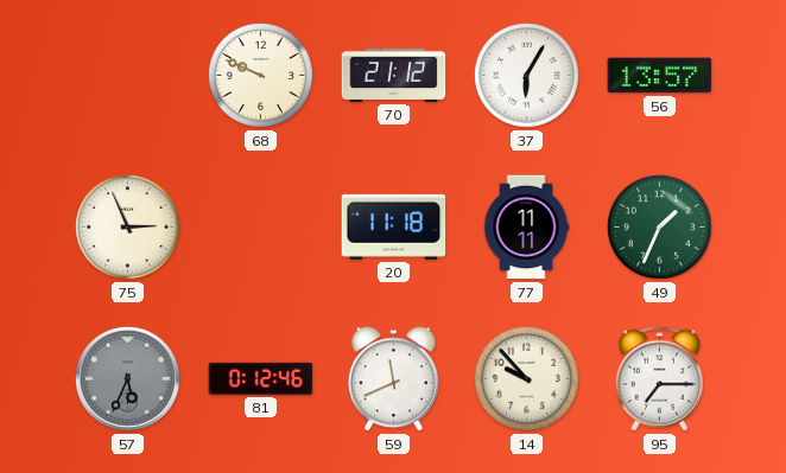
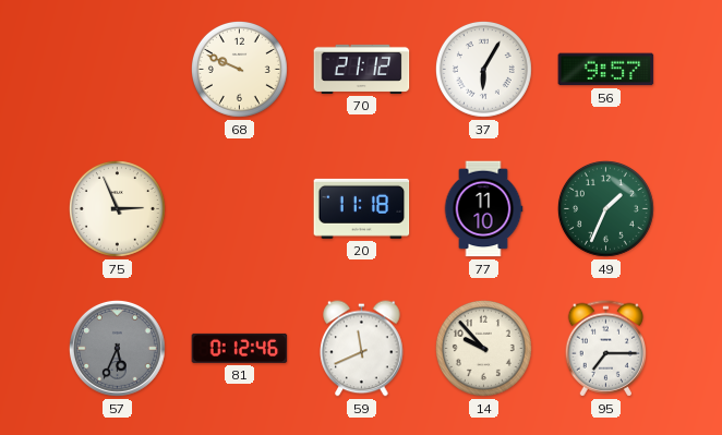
56: 13:57 -> 9:57
77: 11:11 -> 11:10
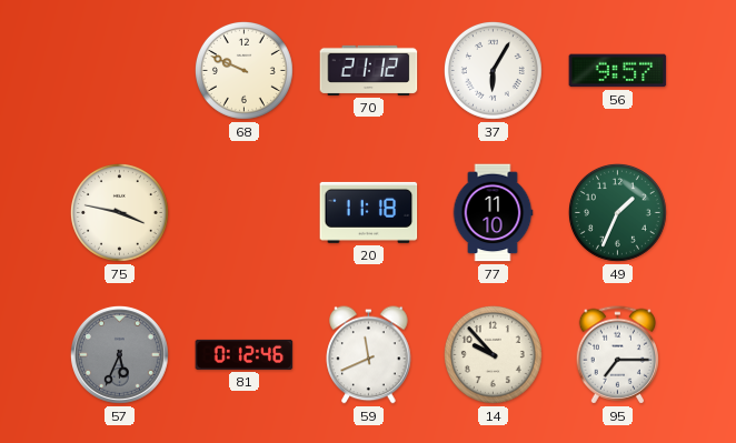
75: 2:56 -> 3:47
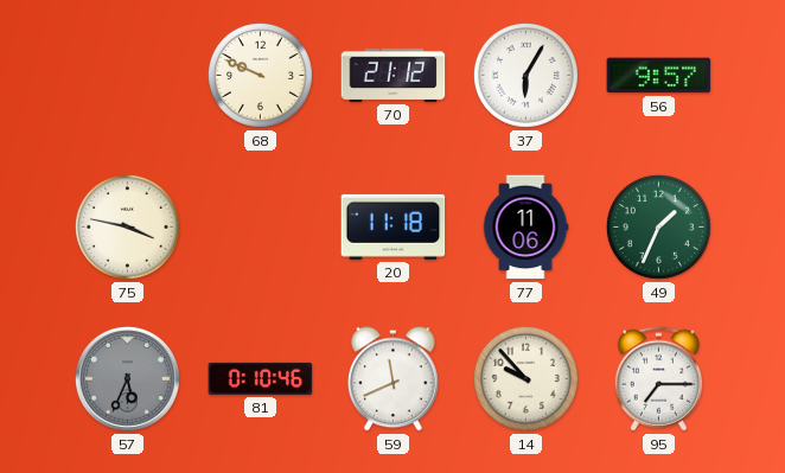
77: 11:10 -> 11:06
81: 0:12 -> 0:10
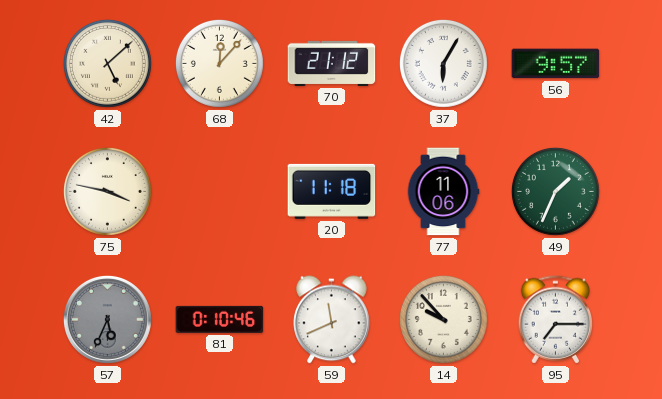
42: none -> 5:08
68: 9:49 -> 12:07
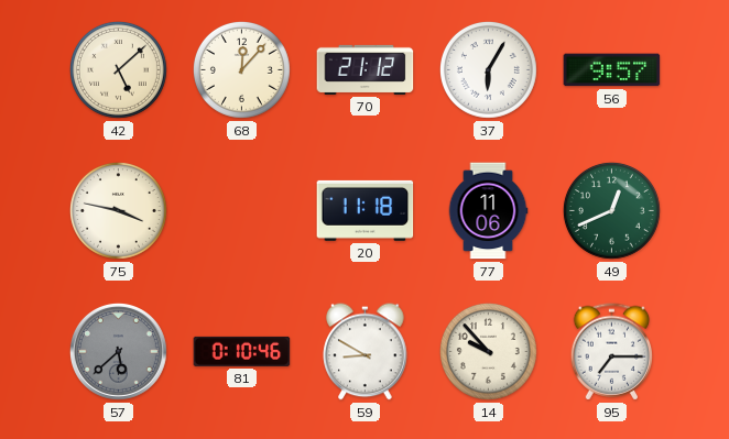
49: 1:34 -> 12:41
57: 5:34 -> 5:38
59: 11:41 -> 8:50
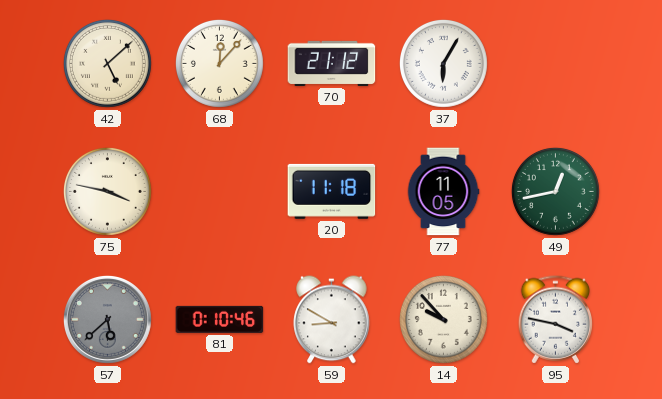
56: 9:57 -> none
77: 11:06 -> 11:05
49: 12:41 -> 12:43
95: 7:15 -> 3:47
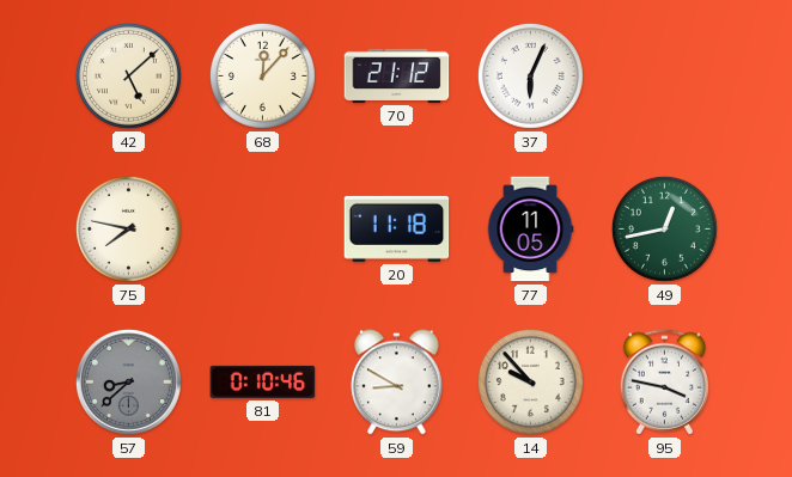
37: 6:05 -> 6:04
75: 3:47 -> 7:47
57: 5:38 -> 8:38
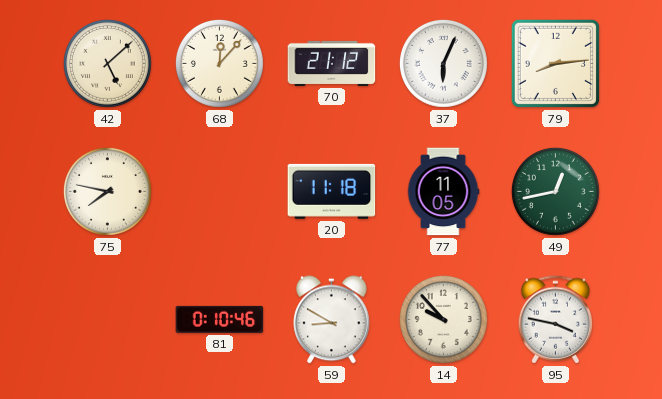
79: none -> 8:14
57: 8:38 -> none
